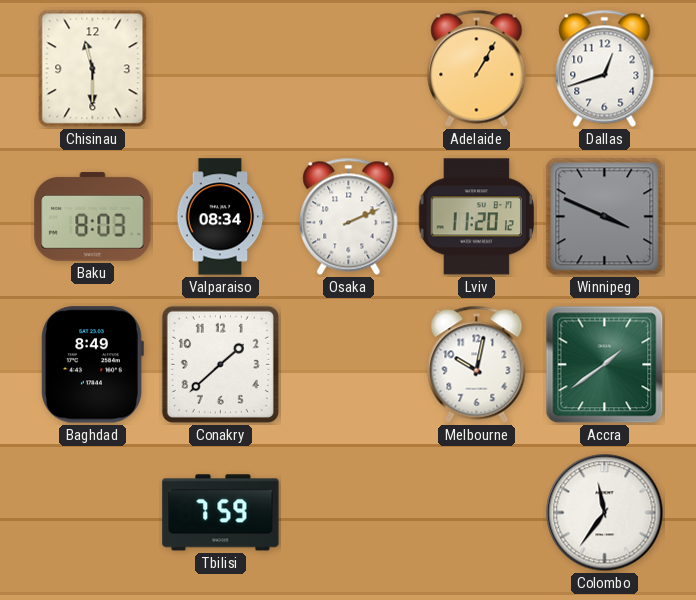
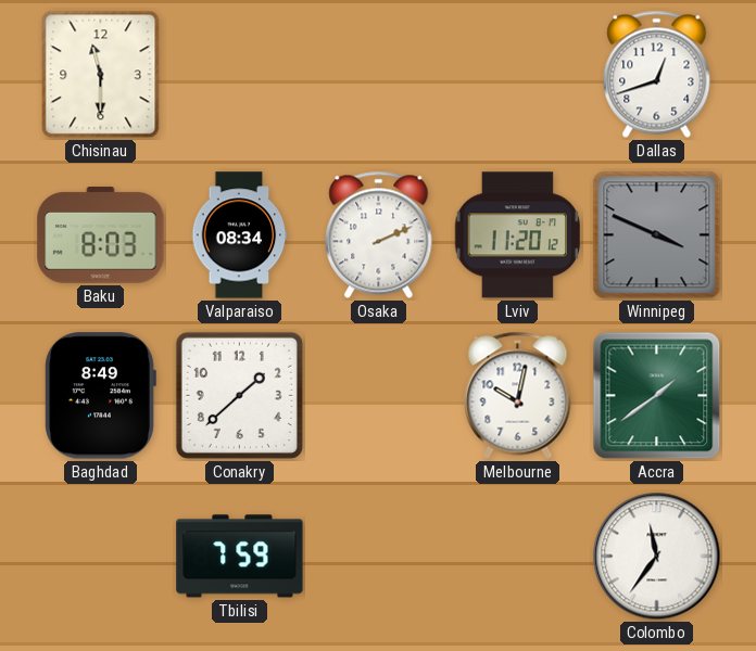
Adelaide: 1:05 -> none
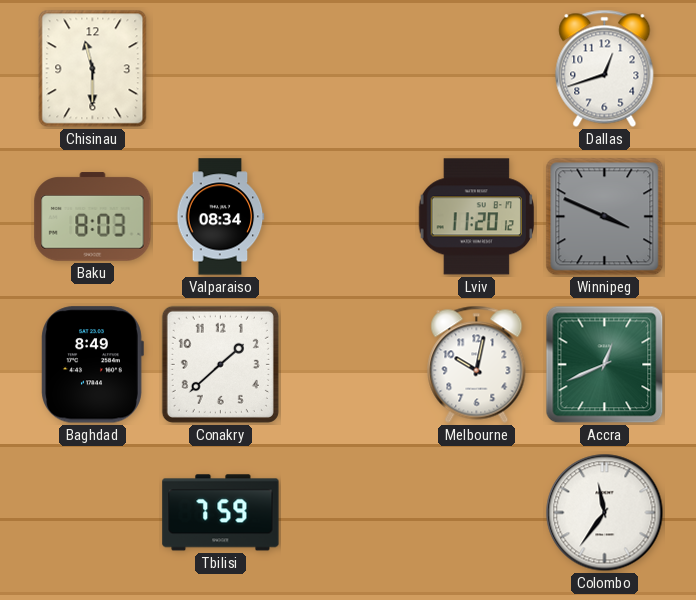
Osaka: 2:11 -> none
Accra: 1:39 -> 12:41
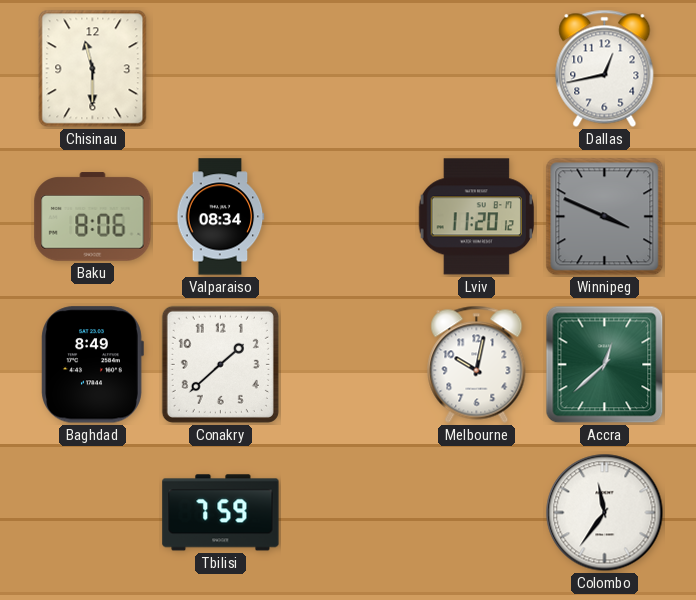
Dallas: 12:42 -> 12:43
Baku: 8:03 -> 8:06
Accra: 12:41 -> 12:38
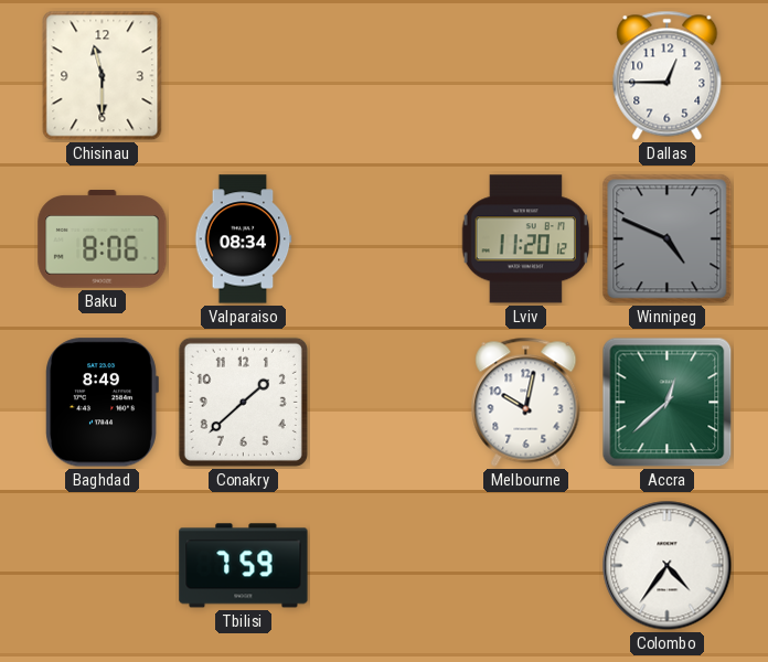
Dallas: 12:43 -> 12:45
Winnipeg: 3:49 -> 4:49
Colombo: 11:36 -> 4:36
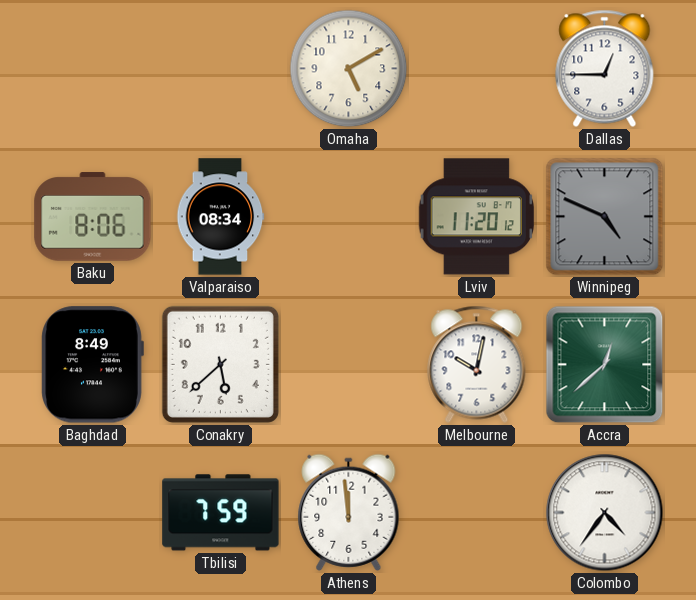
Chisinau: 11:30 -> none
Omaha: none -> 5:10
Conakry: 1:38 -> 5:38
Athens: none -> 11:59
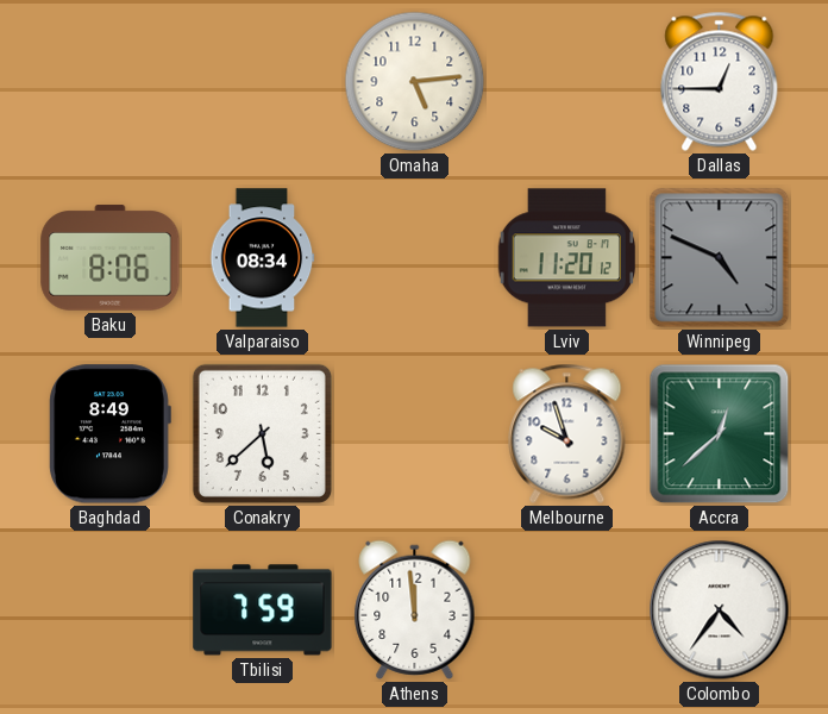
Omaha: 5:10 -> 5:14
Melbourne: 10:02 -> 9:57
